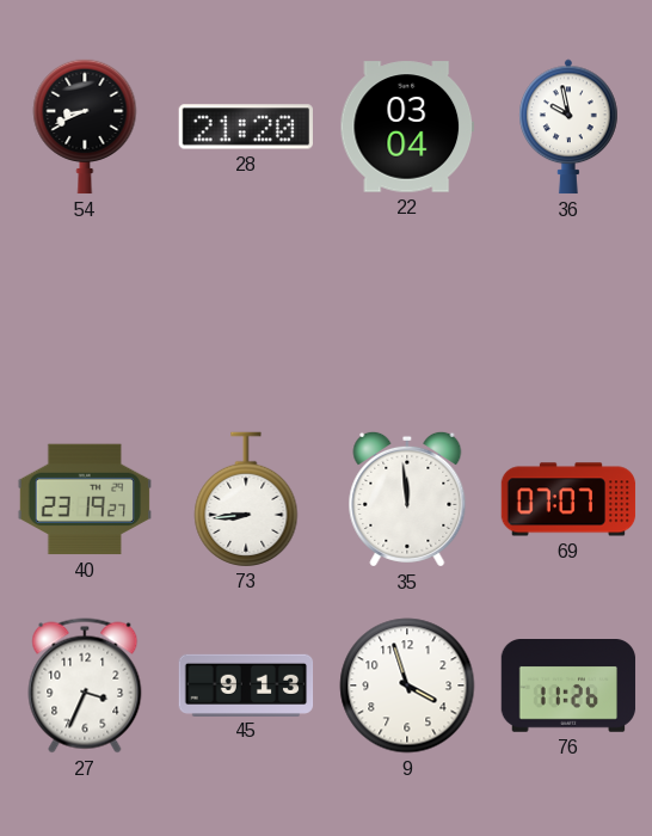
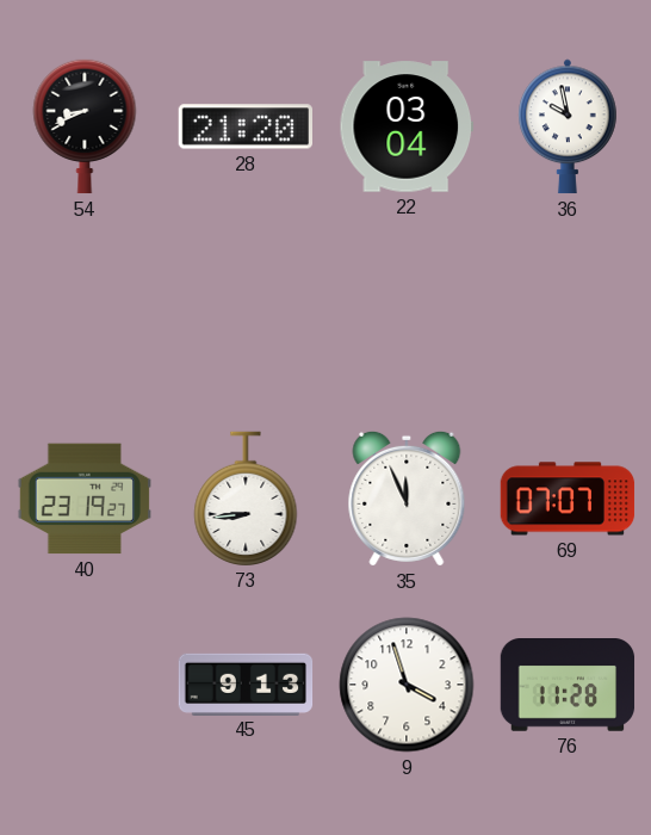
35: 11:59 -> 11:56
27: 3:34 -> none
76: 11:26 -> 11:28
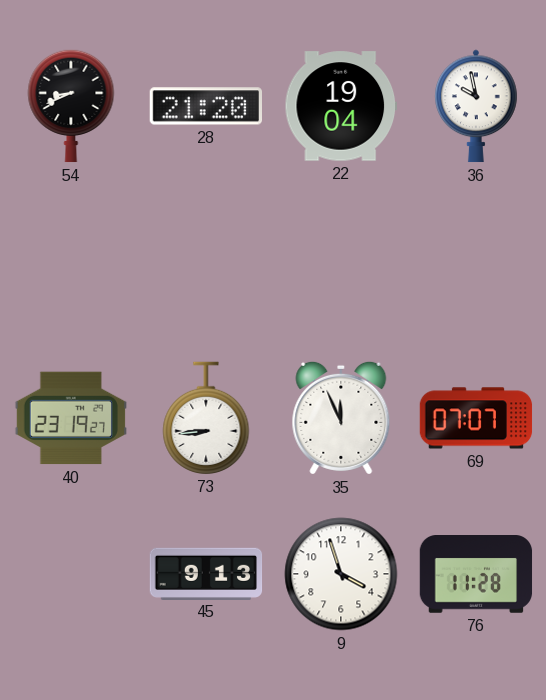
22: 03:04 -> 19:04
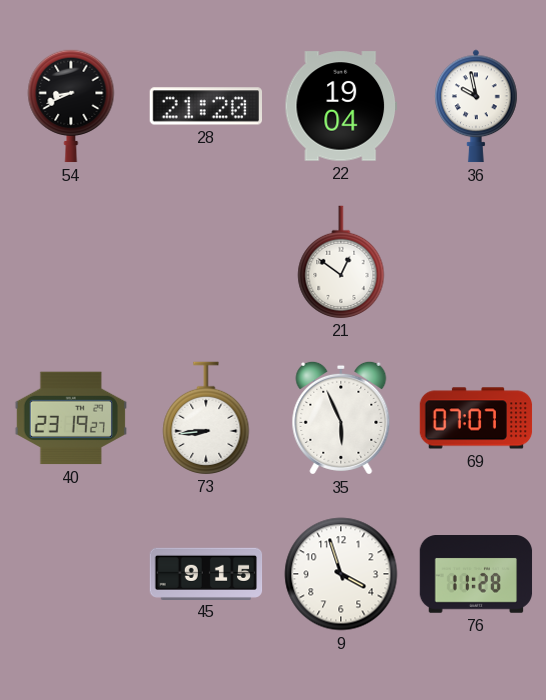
21: none -> 12:51
35: 11:56 -> 5:56
45: 9:13 -> 9:15
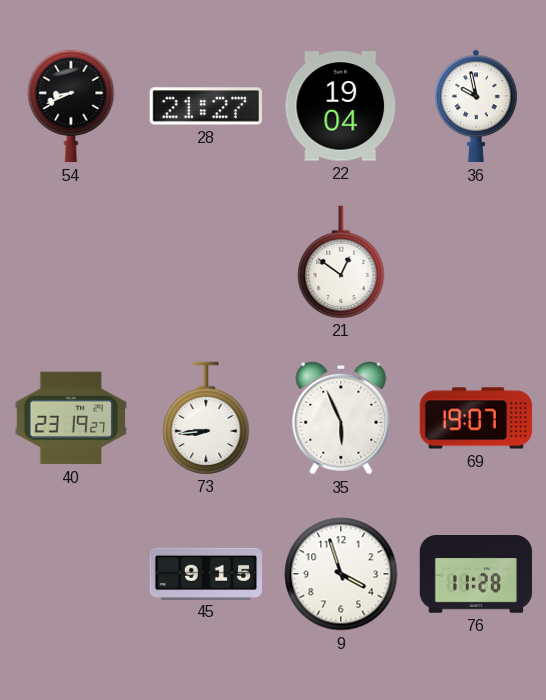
28: 21:20 -> 21:27
69: 07:07 -> 19:07
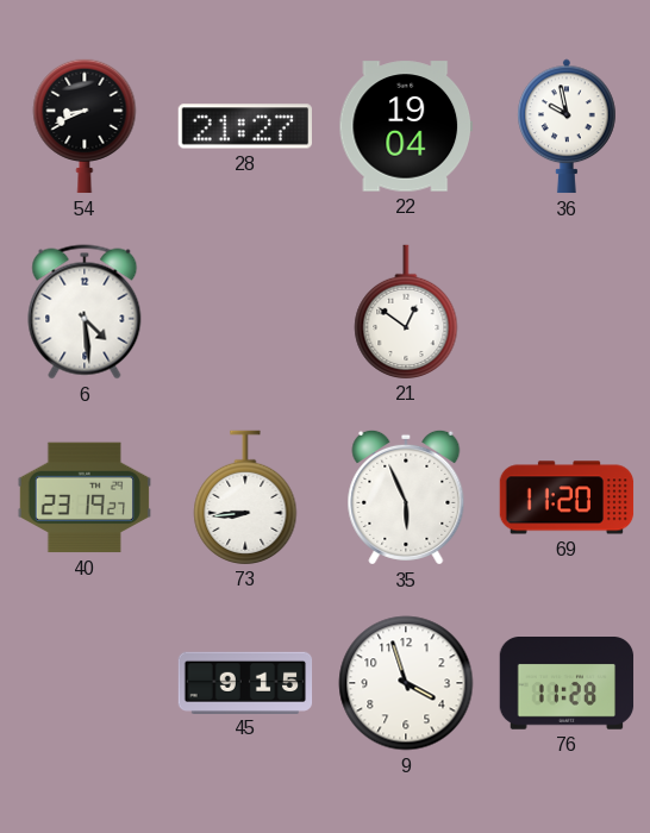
6: none -> 4:29
69: 19:07 -> 11:20
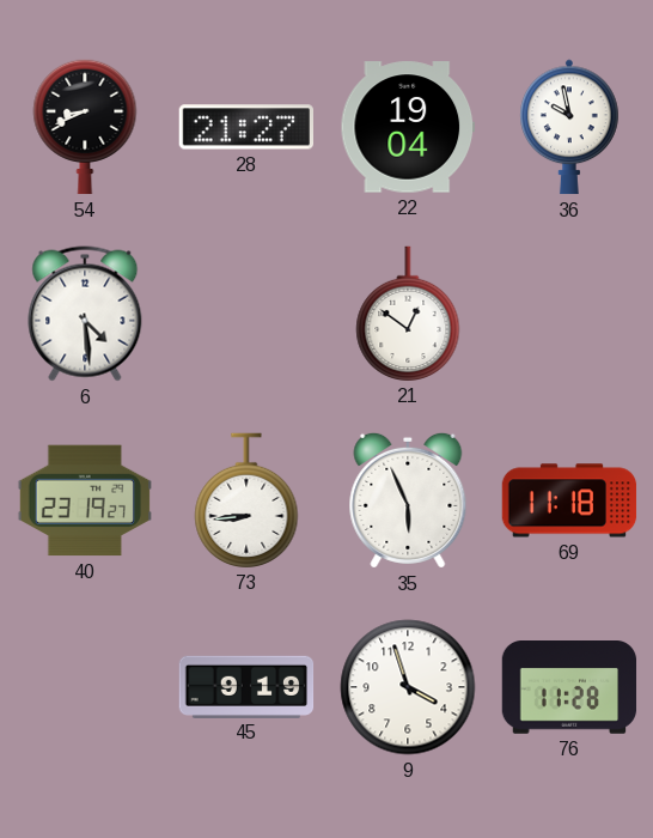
69: 11:20 -> 11:18
45: 9:15 -> 9:19
